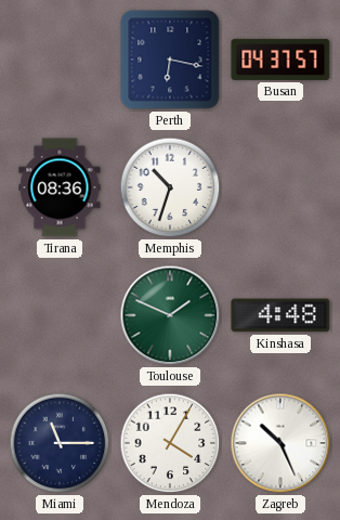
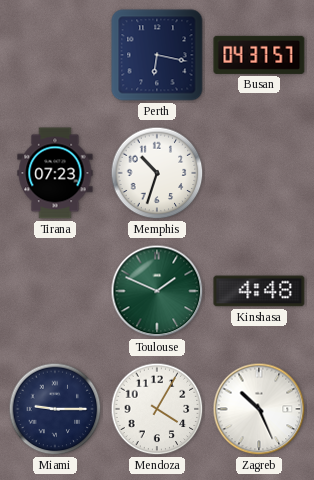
Tirana: 08:36 -> 07:23
Miami: 11:15 -> 9:15
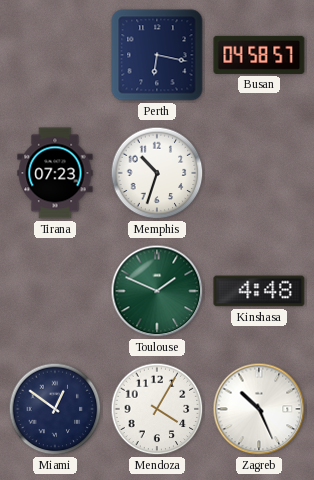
Busan: 04:37 -> 04:58
Miami: 9:15 -> 12:51
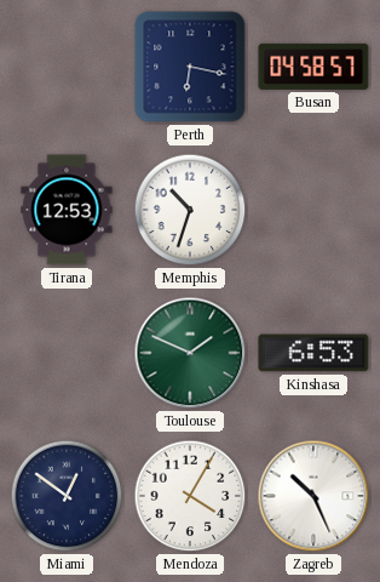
Tirana: 07:23 -> 12:53
Kinshasa: 4:48 -> 6:53
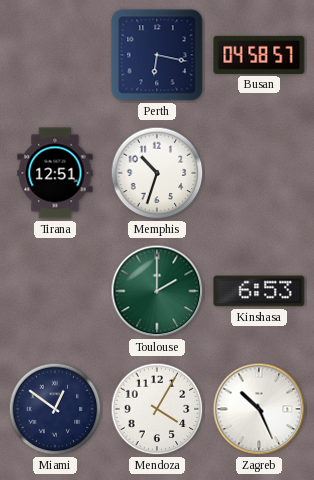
Tirana: 12:53 -> 12:51
Toulouse: 1:49 -> 2:00
